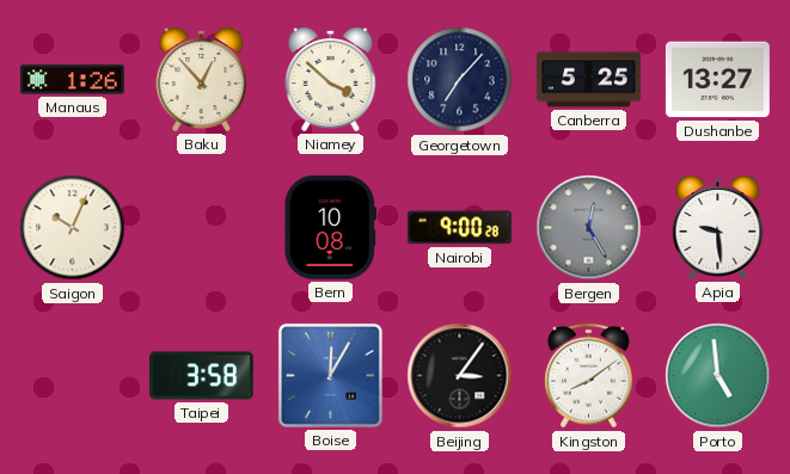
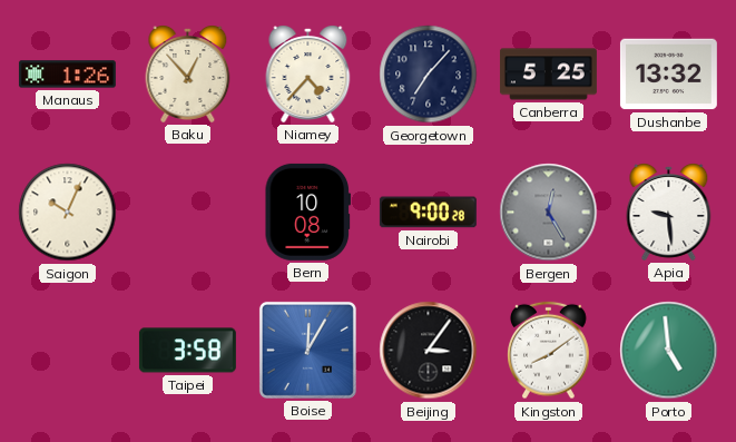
Niamey: 3:52 -> 4:37
Dushanbe: 13:27 -> 13:32
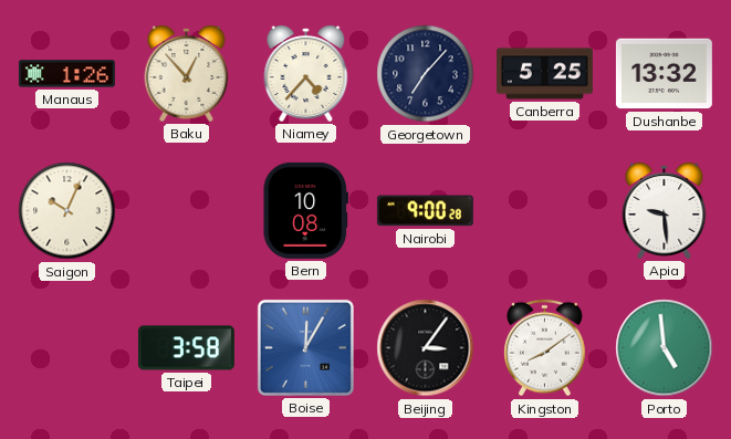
Bergen: 12:25 -> none
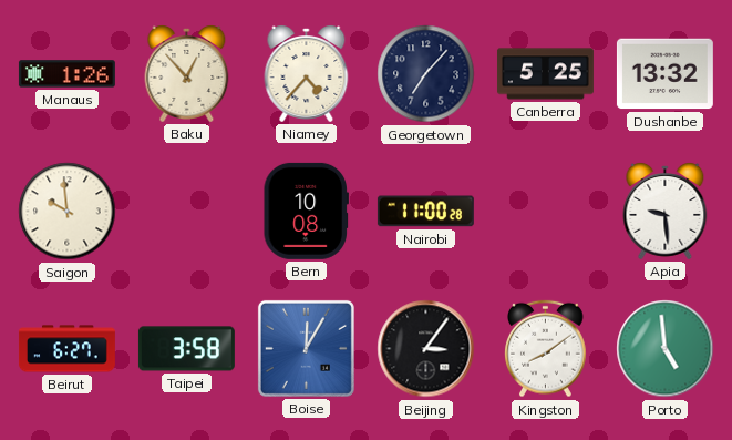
Saigon: 10:04 -> 9:59
Nairobi: 9:00 -> 11:00
Beirut: none -> 6:27
